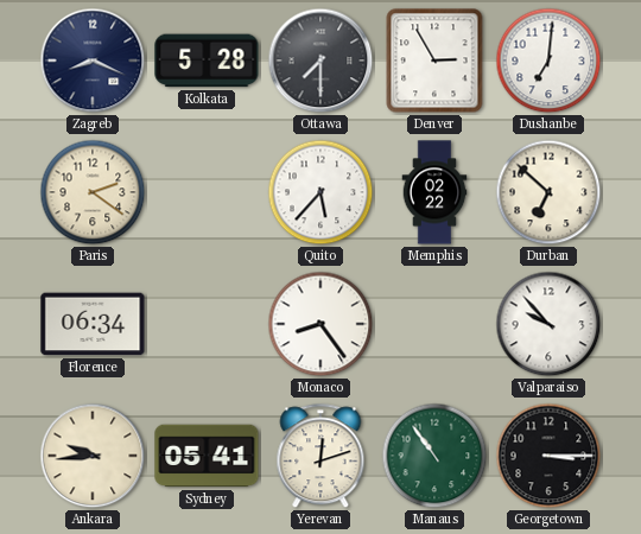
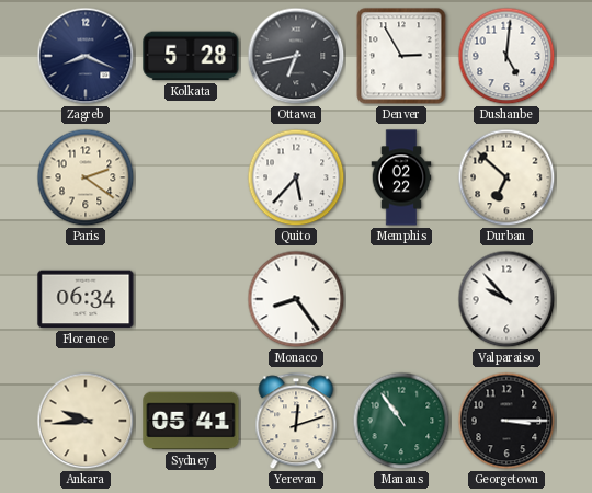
Ottawa: 7:30 -> 6:43
Dushanbe: 7:01 -> 5:01
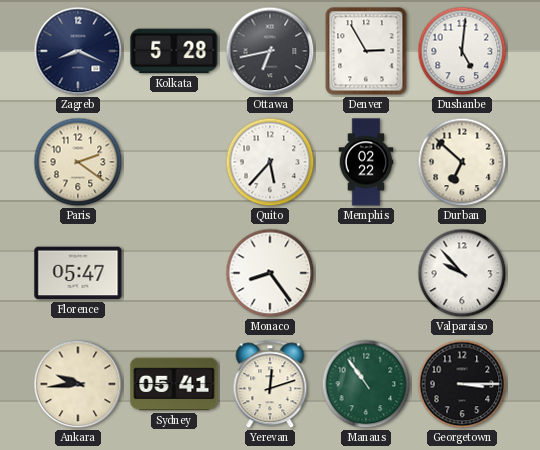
Florence: 06:34 -> 05:47
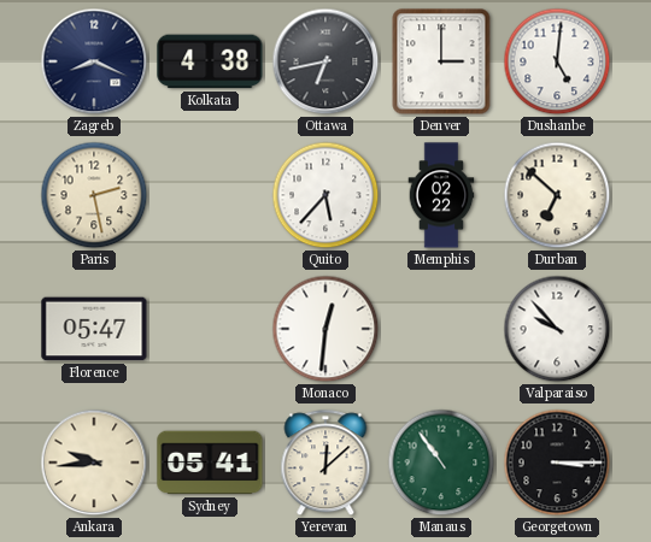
Kolkata: 5:28 -> 4:38
Denver: 2:55 -> 3:00
Paris: 2:21 -> 2:28
Monaco: 8:24 -> 12:31
Yerevan: 12:12 -> 12:08
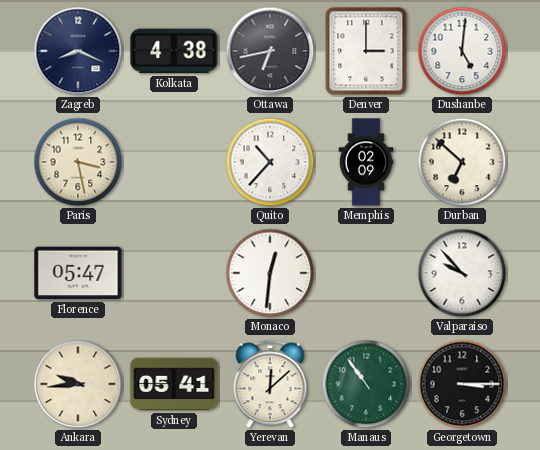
Paris: 2:28 -> 3:28
Quito: 5:37 -> 10:37
Memphis: 02:22 -> 02:09
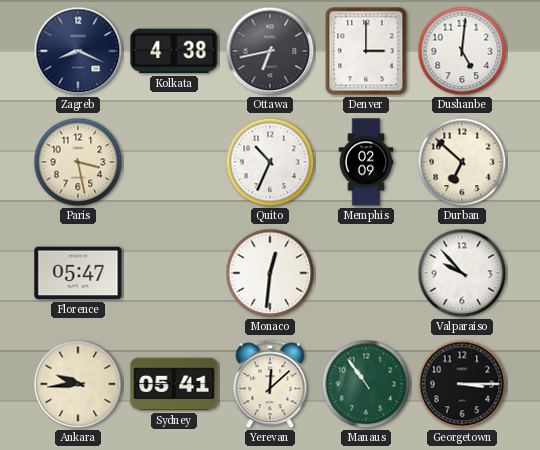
Quito: 10:37 -> 10:34
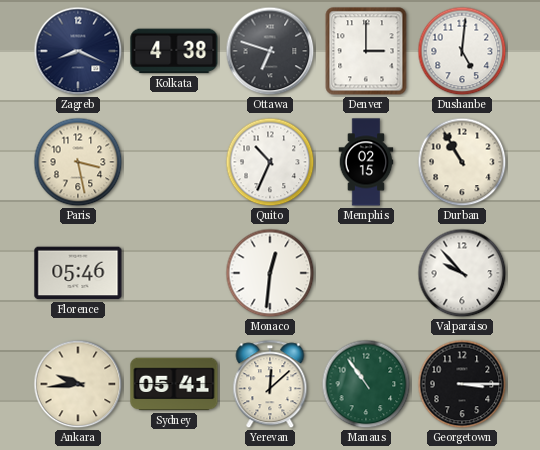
Ottawa: 6:43 -> 6:48
Memphis: 02:09 -> 02:15
Durban: 6:52 -> 10:55
Florence: 05:47 -> 05:46
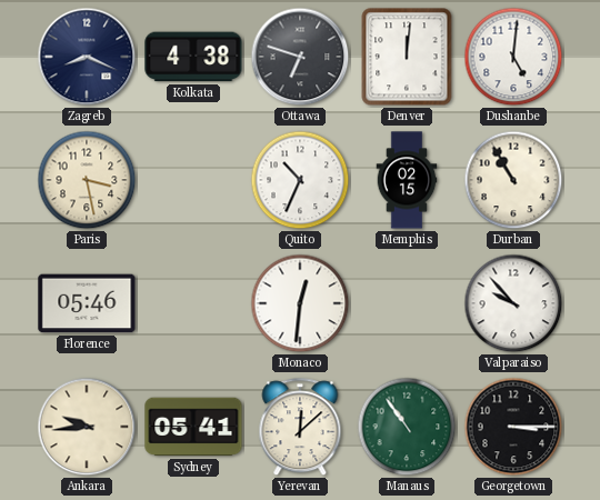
Denver: 3:00 -> 12:01
